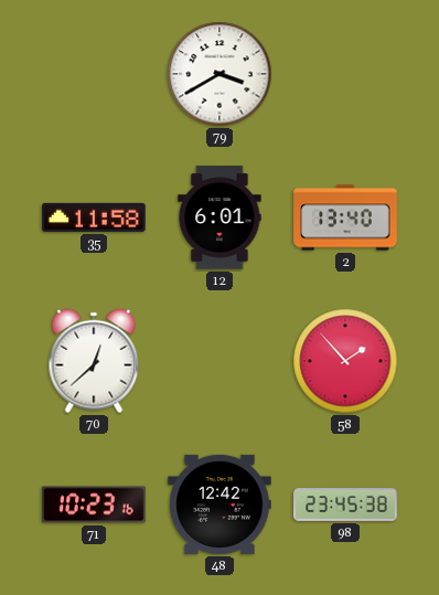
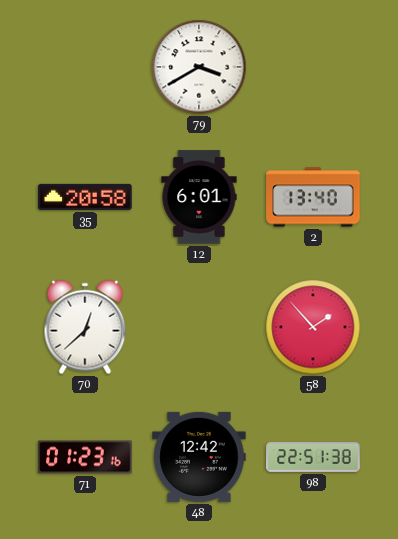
35: 11:58 -> 20:58
71: 10:23 -> 01:23
98: 23:45 -> 22:51
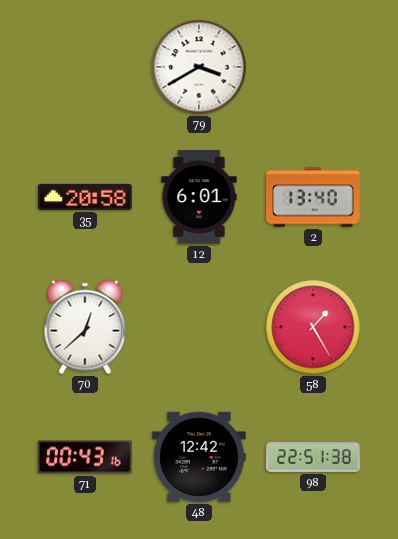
58: 1:53 -> 1:25
71: 01:23 -> 00:43
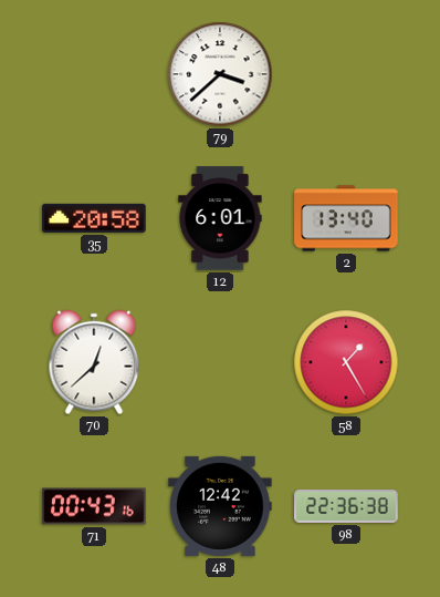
79: 3:40 -> 3:38
98: 22:51 -> 22:36
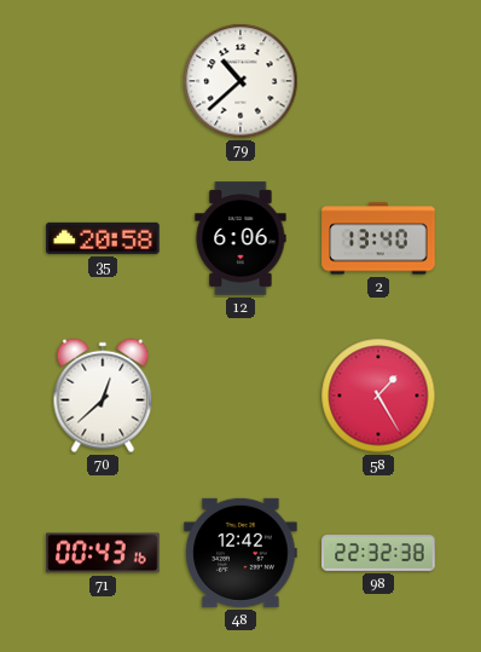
79: 3:38 -> 10:38
12: 6:01 -> 6:06
98: 22:36 -> 22:32
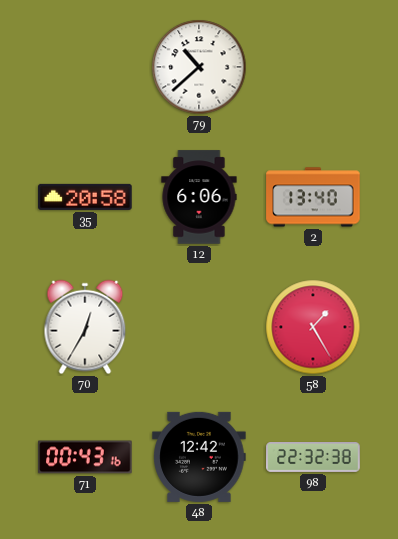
70: 12:38 -> 12:35
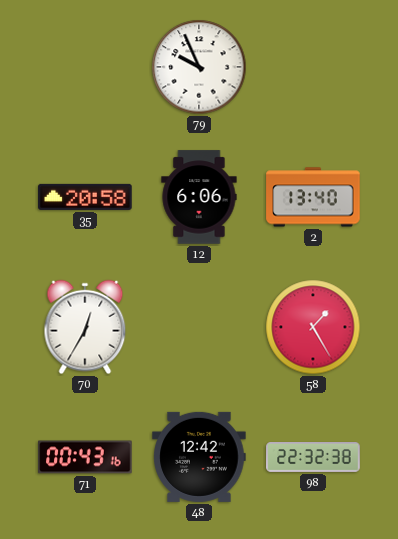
79: 10:38 -> 9:56
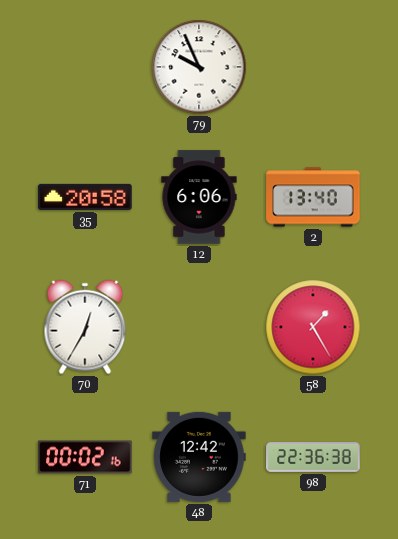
71: 00:43 -> 00:02
98: 22:32 -> 22:36
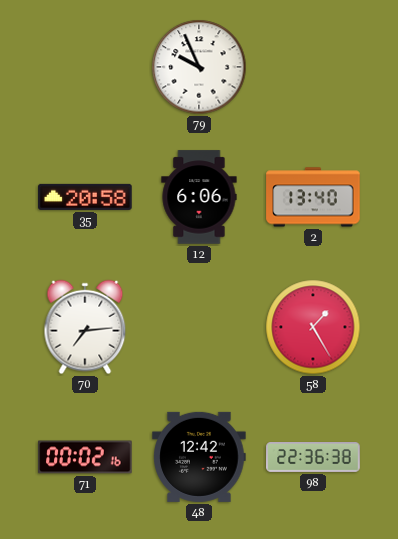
70: 12:35 -> 7:14
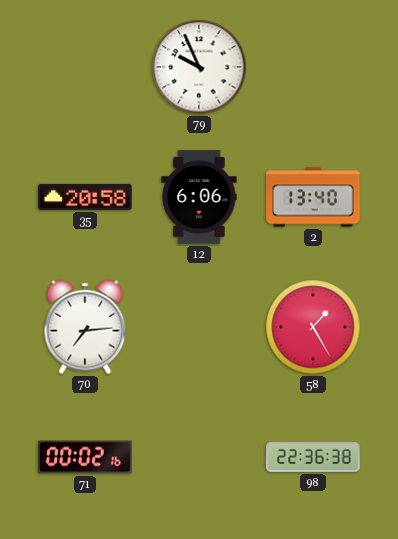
48: 12:42 -> none
